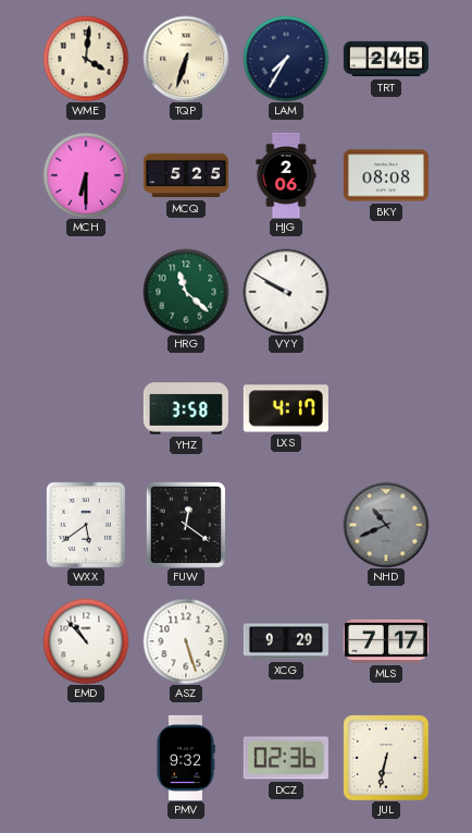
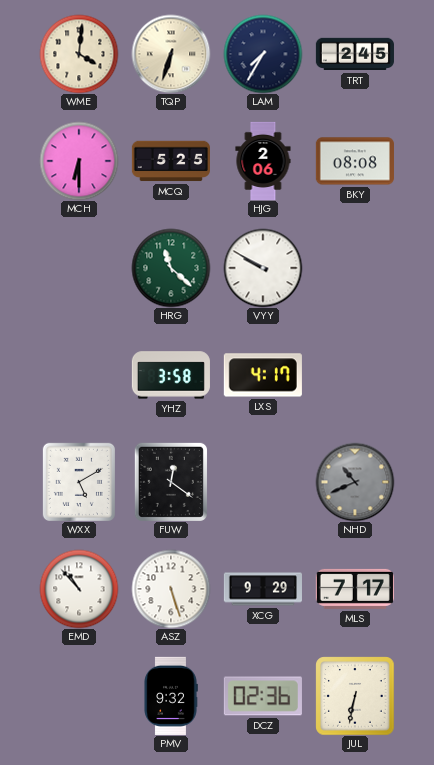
WXX: 5:39 -> 5:10
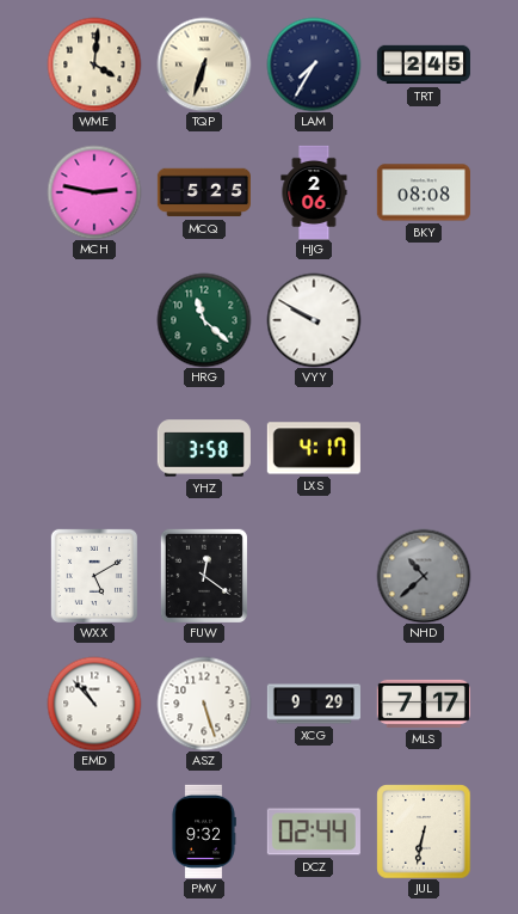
MCH: 6:30 -> 2:47
NHD: 10:41 -> 10:38
DCZ: 02:36 -> 02:44
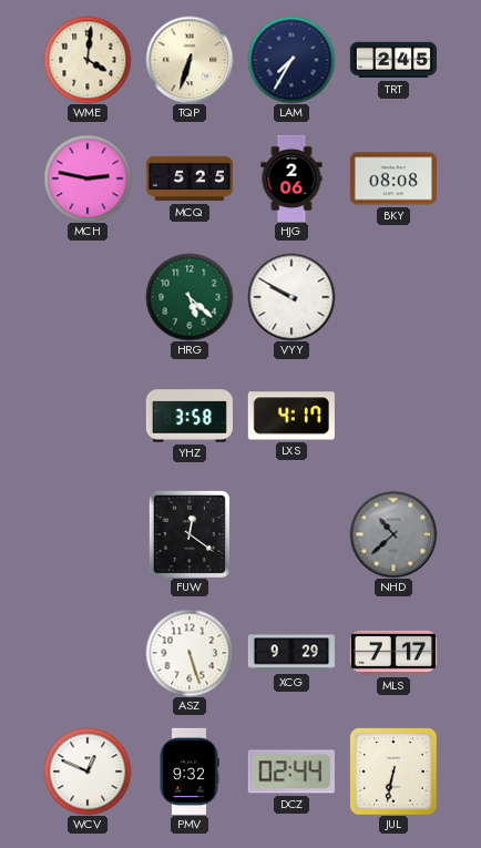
HRG: 11:22 -> 5:22
WXX: 5:10 -> none
EMD: 10:53 -> none
WCV: none -> 12:49
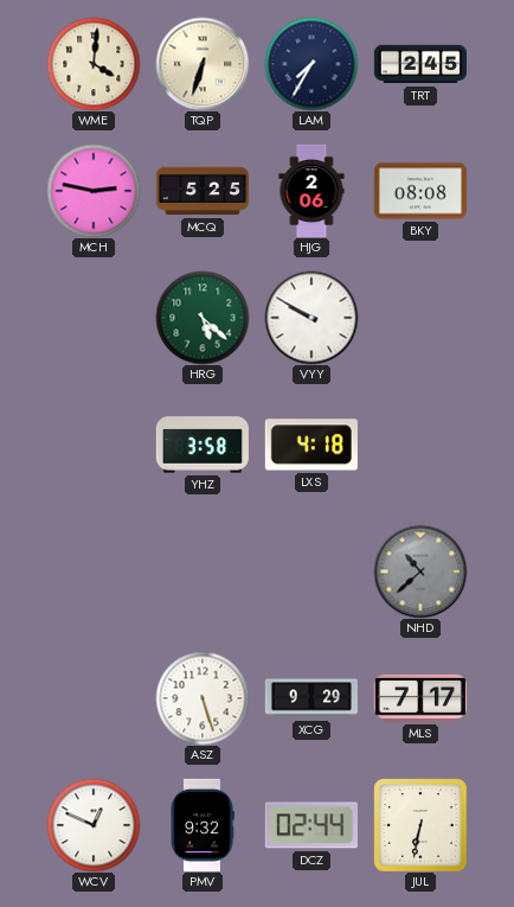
LXS: 4:17 -> 4:18
FUW: 12:21 -> none
